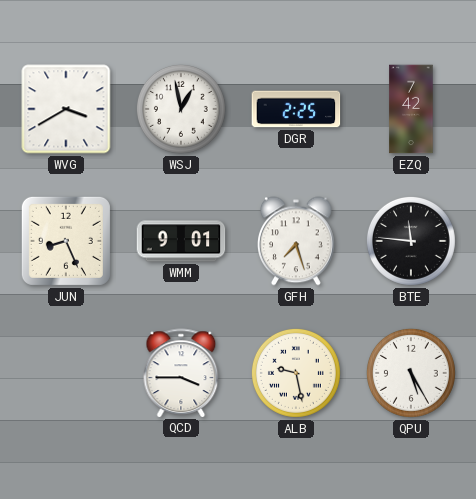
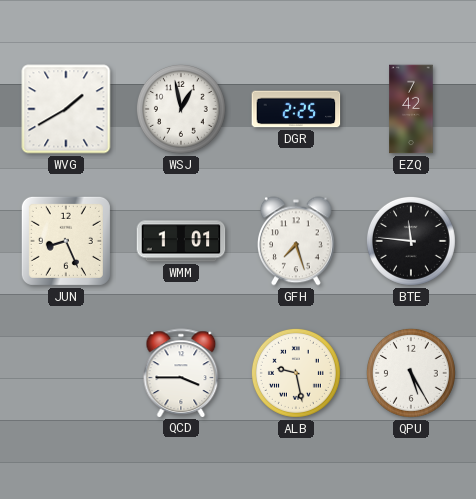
WVG: 3:40 -> 1:40
WMM: 9:01 -> 1:01
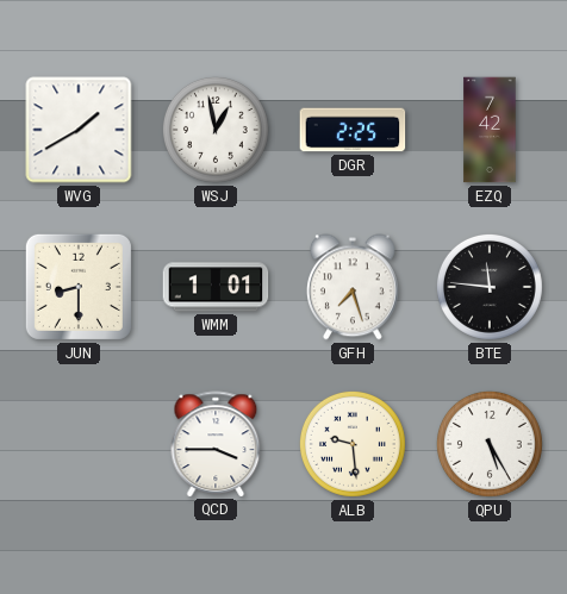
JUN: 8:26 -> 8:30
ALB: 9:28 -> 9:29
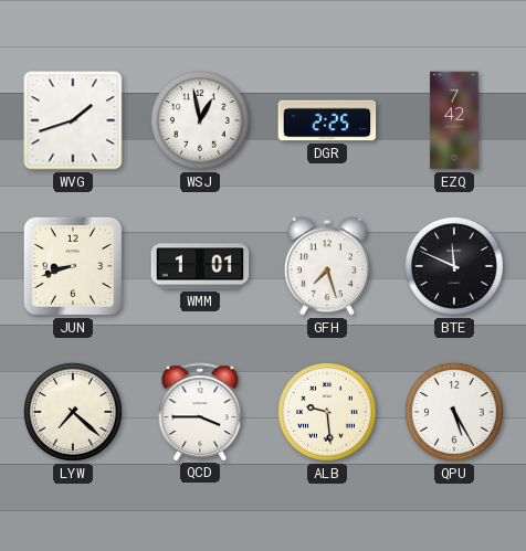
WVG: 1:40 -> 1:42
JUN: 8:30 -> 8:42
BTE: 11:46 -> 11:49
LYW: none -> 7:22
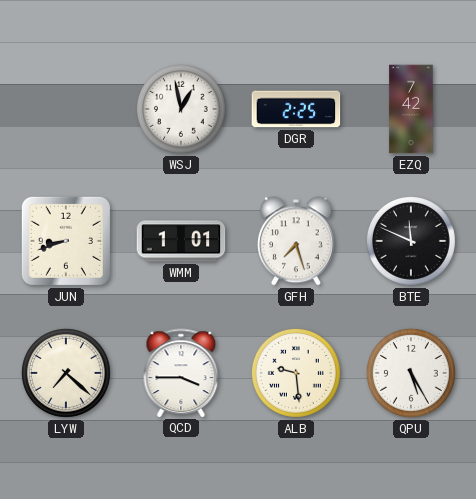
WVG: 1:42 -> none
